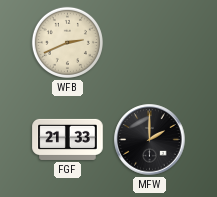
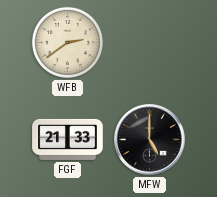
WFB: 2:41 -> 2:39
MFW: 2:00 -> 5:00
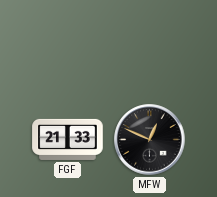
WFB: 2:39 -> none
MFW: 5:00 -> 12:49
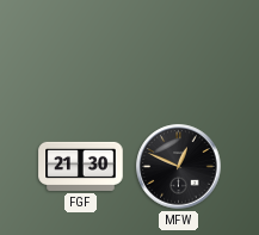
FGF: 21:33 -> 21:30
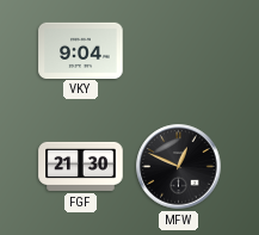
VKY: none -> 9:04
